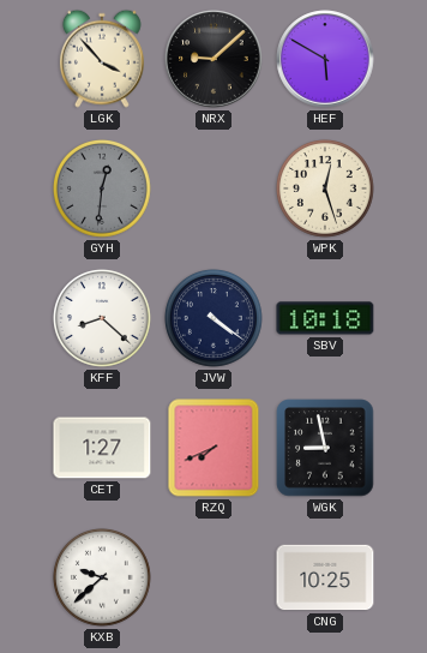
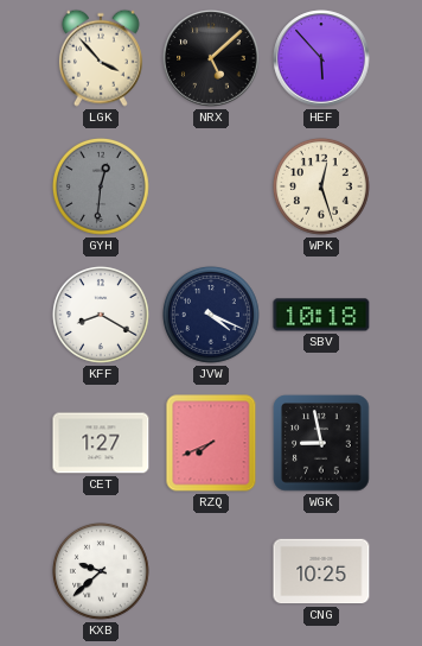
NRX: 9:08 -> 5:08
HEF: 5:50 -> 5:53
KFF: 8:22 -> 8:20
JVW: 4:21 -> 4:19
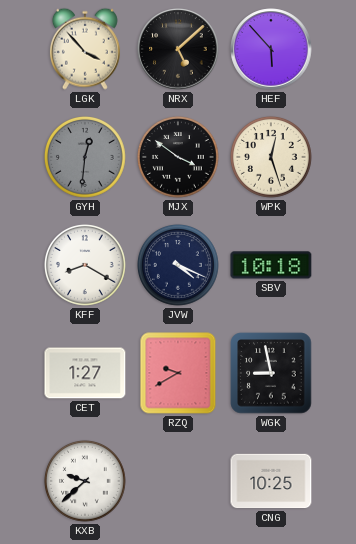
MJX: none -> 3:51
RZQ: 7:41 -> 9:40
